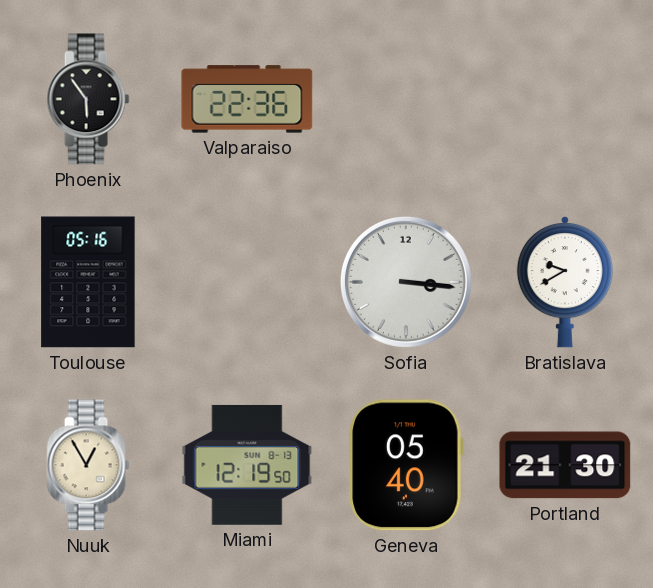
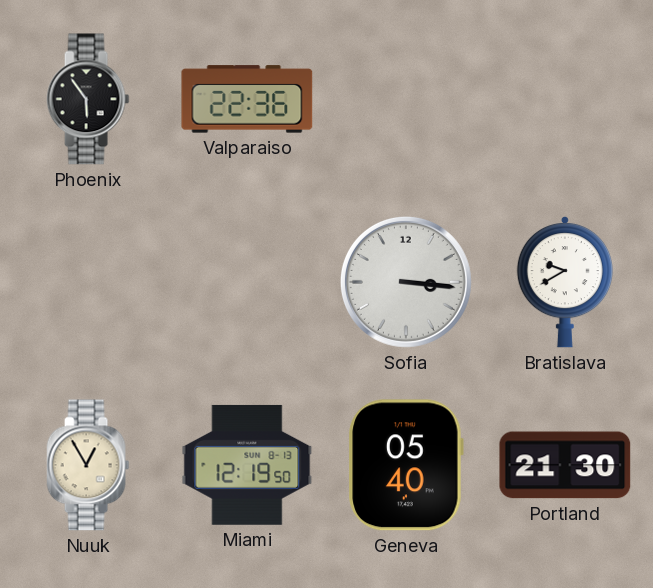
Toulouse: 05:16 -> none
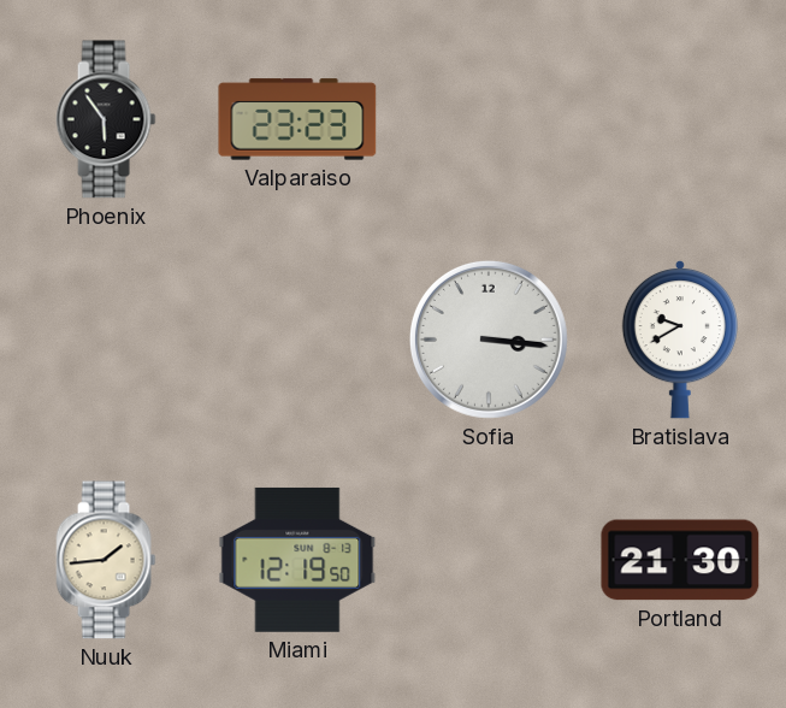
Valparaiso: 22:36 -> 23:23
Nuuk: 12:55 -> 1:44
Geneva: 05:40 -> none
